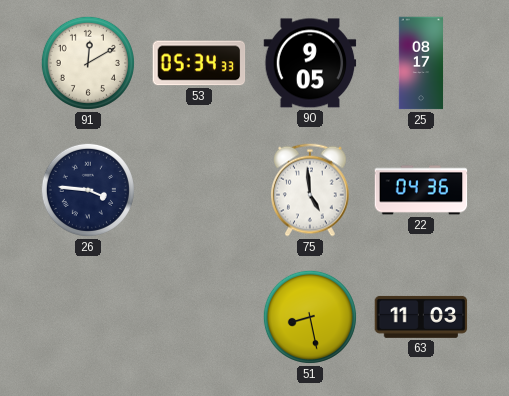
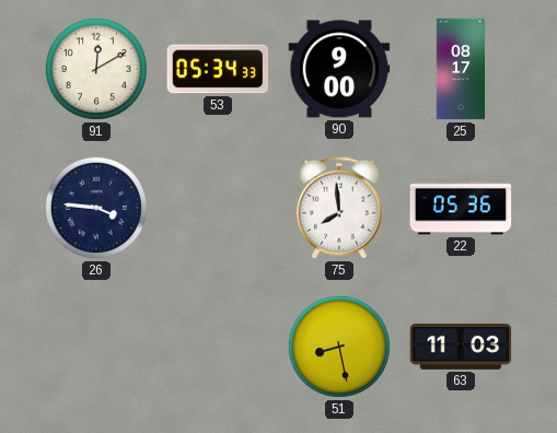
90: 9:05 -> 9:00
75: 4:59 -> 7:59
22: 04:36 -> 05:36
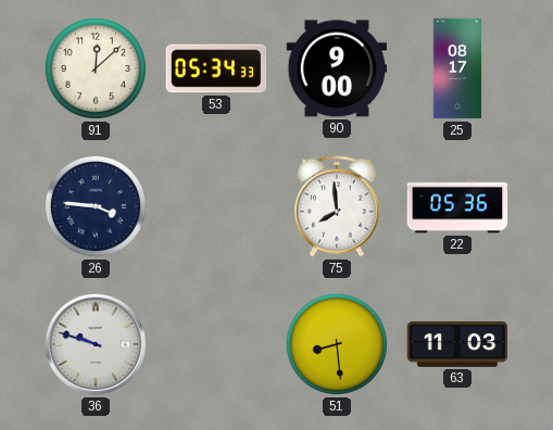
91: 12:10 -> 12:08
36: none -> 9:48
51: 8:28 -> 8:29
